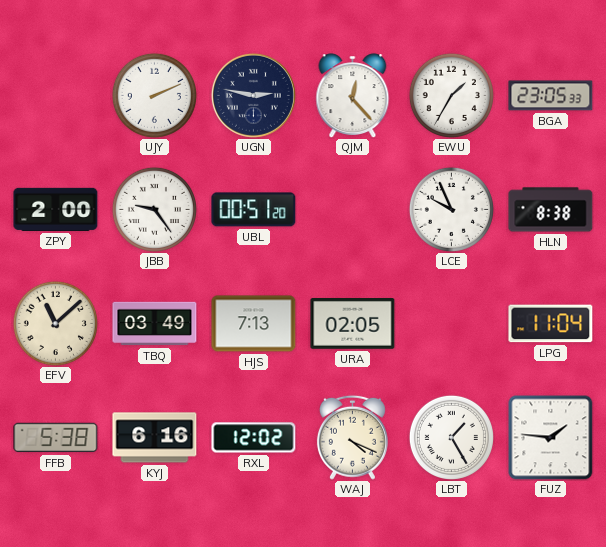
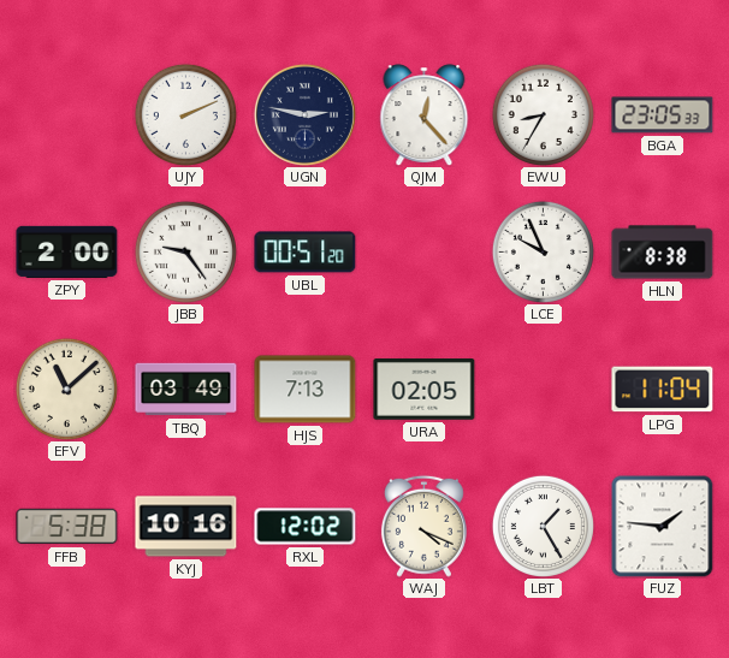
EWU: 1:35 -> 8:35
KYJ: 6:16 -> 10:16
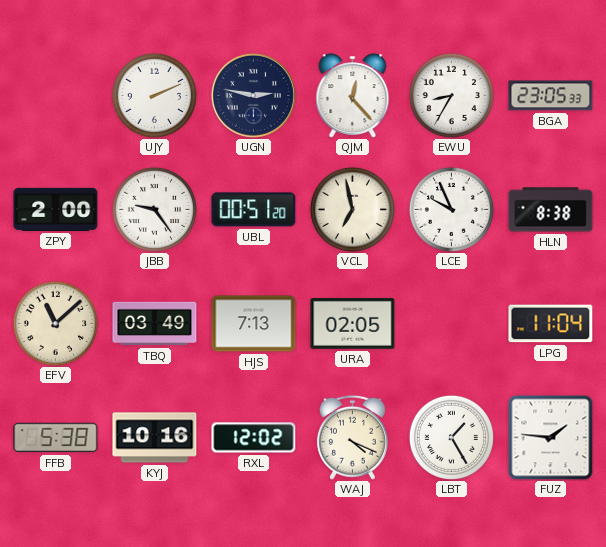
VCL: none -> 6:58
